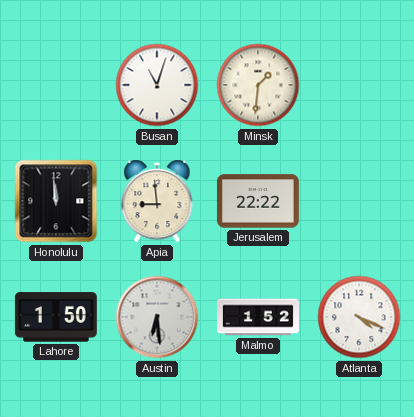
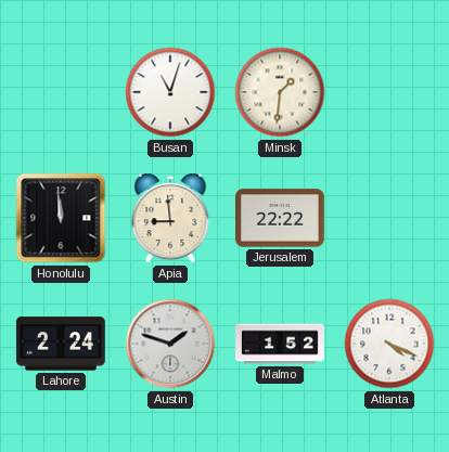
Lahore: 1:50 -> 2:24
Austin: 6:29 -> 1:48
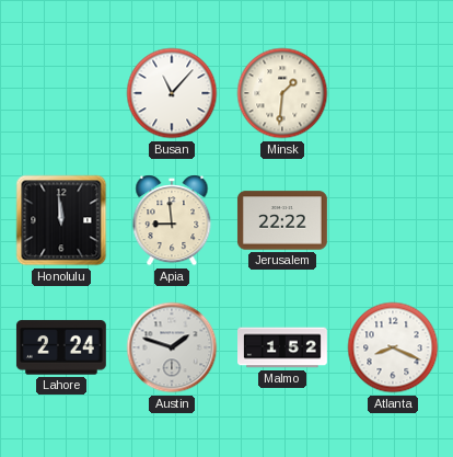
Busan: 11:03 -> 11:07
Atlanta: 4:19 -> 8:19
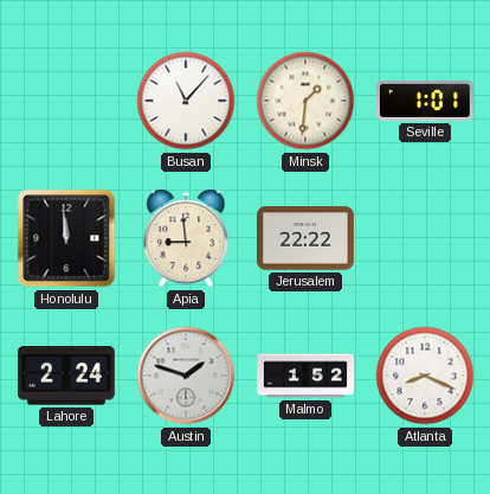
Seville: none -> 1:01
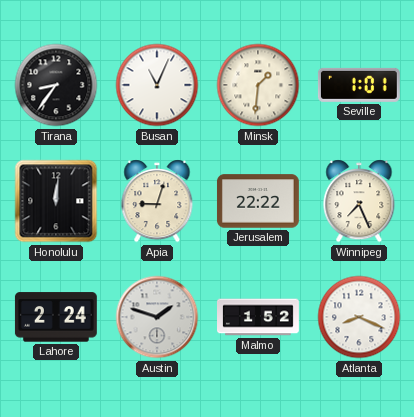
Tirana: none -> 8:36
Busan: 11:07 -> 11:04
Honolulu: 11:59 -> 12:01
Apia: 8:59 -> 9:03
Winnipeg: none -> 7:26
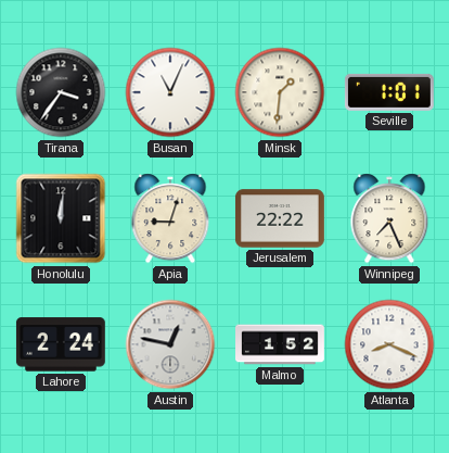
Tirana: 8:36 -> 3:36
Austin: 1:48 -> 12:47
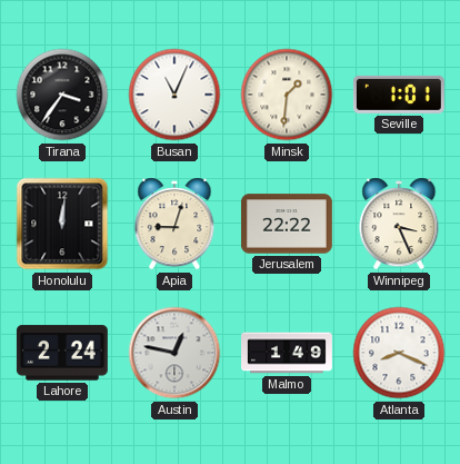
Winnipeg: 7:26 -> 3:26
Malmo: 1:52 -> 1:49
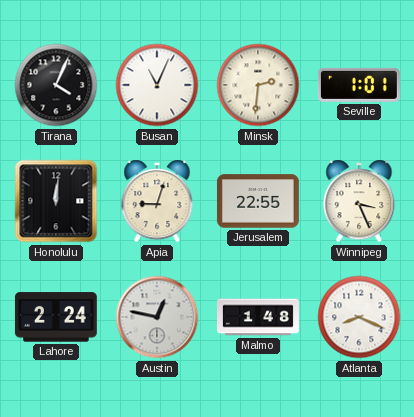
Tirana: 3:36 -> 4:04
Minsk: 1:31 -> 2:31
Jerusalem: 22:22 -> 22:55
Malmo: 1:49 -> 1:48
